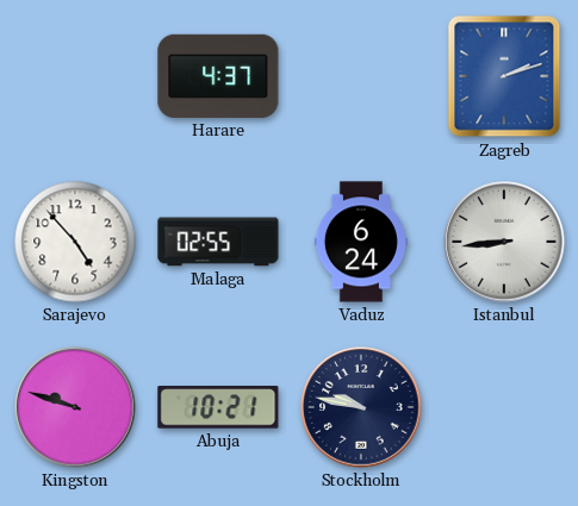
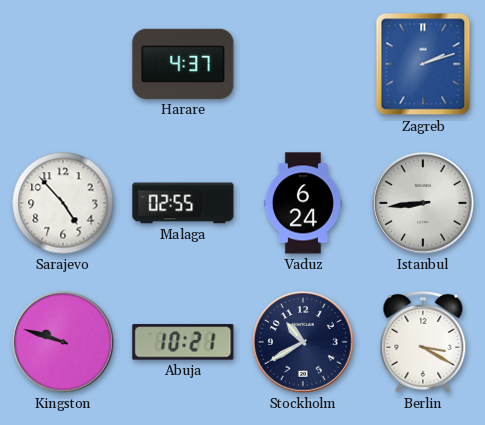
Stockholm: 9:47 -> 10:40
Berlin: none -> 3:20
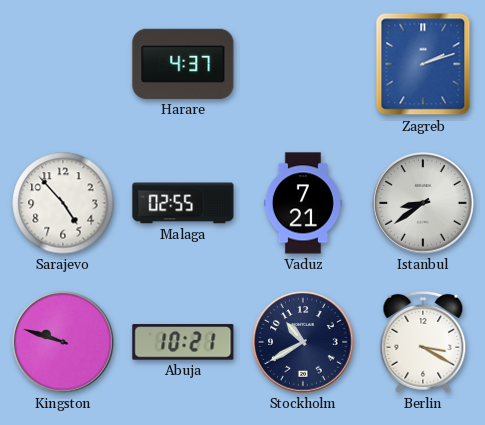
Vaduz: 6:24 -> 7:21
Istanbul: 8:44 -> 8:39
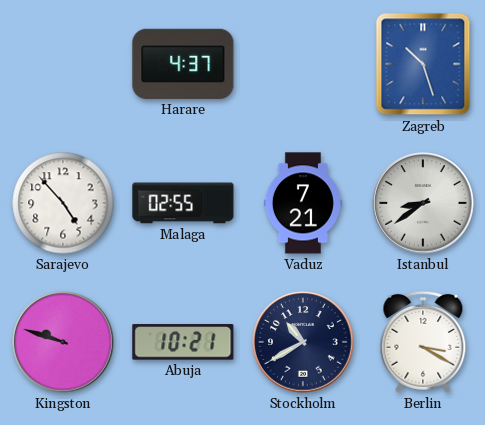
Zagreb: 2:12 -> 10:27
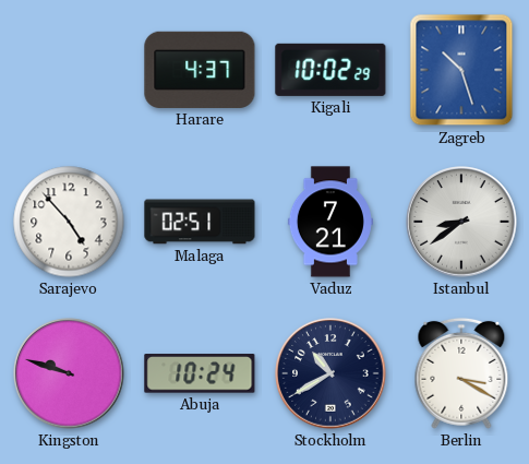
Kigali: none -> 10:02
Malaga: 02:55 -> 02:51
Abuja: 10:21 -> 10:24
